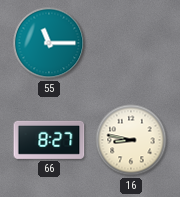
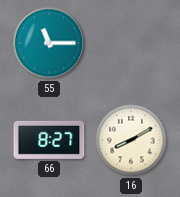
16: 8:47 -> 8:10
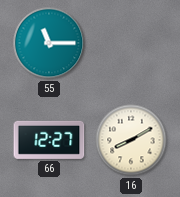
66: 8:27 -> 12:27
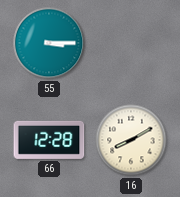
55: 11:15 -> 3:15
66: 12:27 -> 12:28
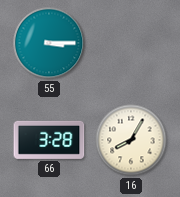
66: 12:28 -> 3:28
16: 8:10 -> 8:05
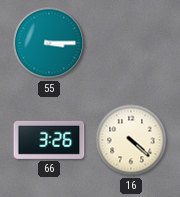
66: 3:28 -> 3:26
16: 8:05 -> 4:22
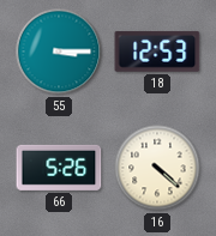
18: none -> 12:53
66: 3:26 -> 5:26
